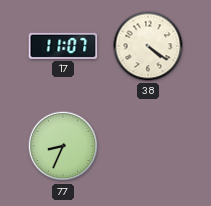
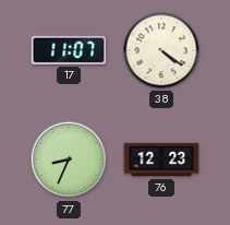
76: none -> 12:23
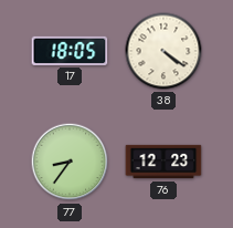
17: 11:07 -> 18:05
77: 8:34 -> 8:36
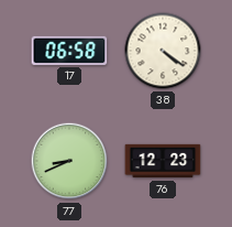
17: 18:05 -> 06:58
77: 8:36 -> 8:41
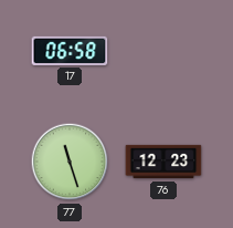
38: 4:21 -> none
77: 8:41 -> 11:27
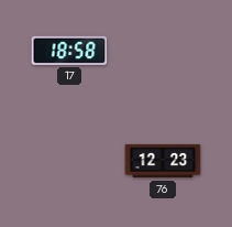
17: 06:58 -> 18:58
77: 11:27 -> none
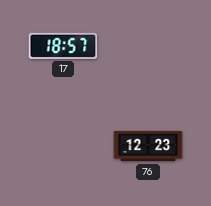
17: 18:58 -> 18:57
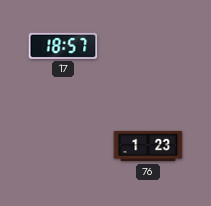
76: 12:23 -> 1:23
